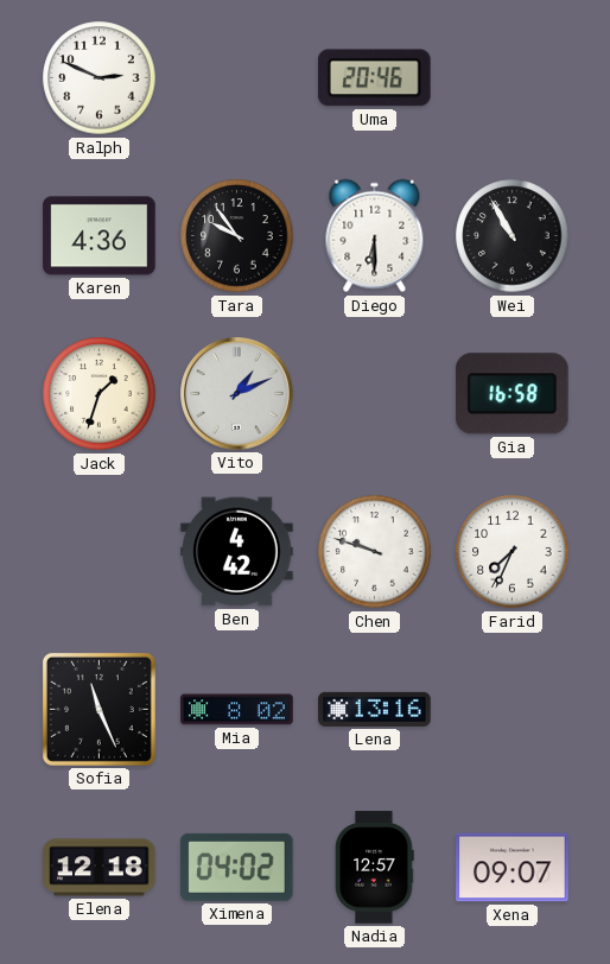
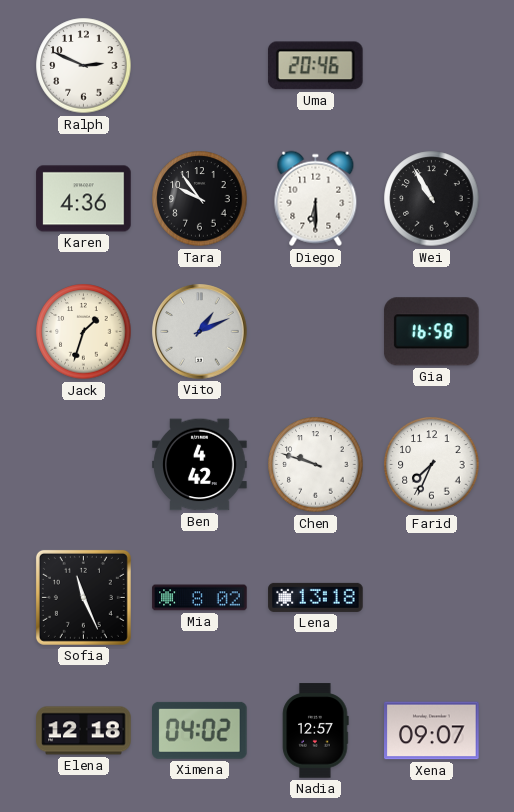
Lena: 13:16 -> 13:18
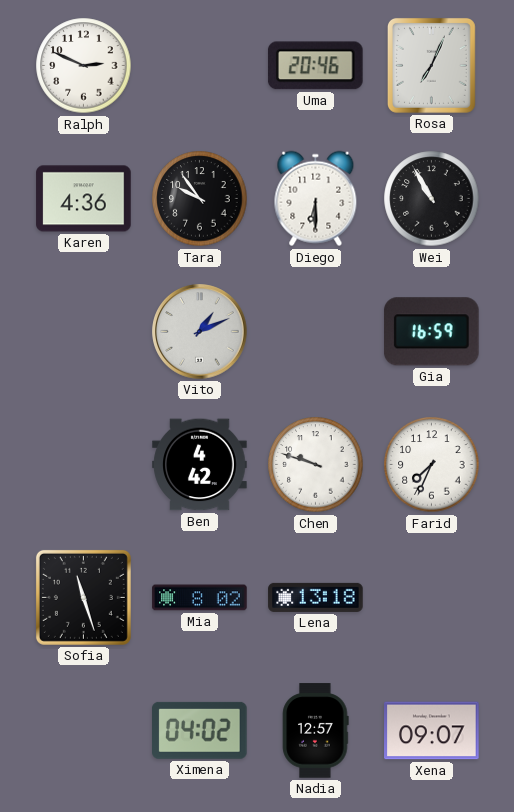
Rosa: none -> 7:04
Jack: 1:33 -> none
Gia: 16:58 -> 16:59
Sofia: 11:26 -> 11:27
Elena: 12:18 -> none
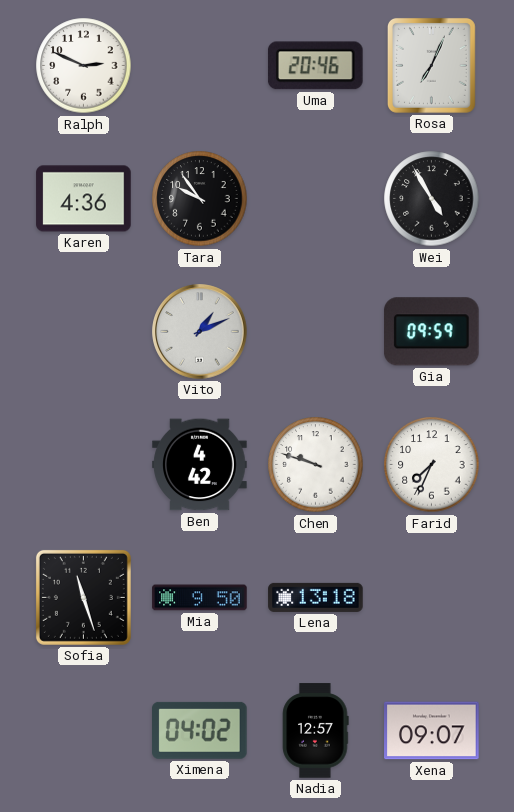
Diego: 6:30 -> none
Wei: 10:55 -> 4:55
Gia: 16:59 -> 09:59
Mia: 8:02 -> 9:50
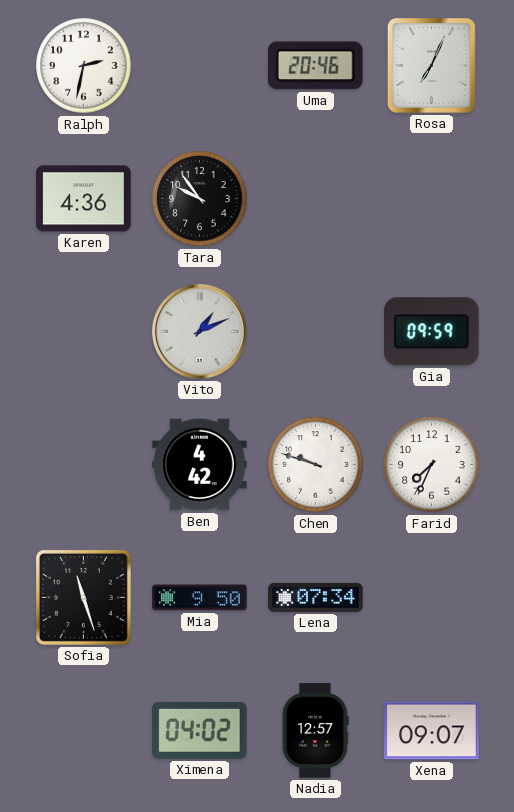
Ralph: 2:49 -> 2:32
Wei: 4:55 -> none
Lena: 13:18 -> 07:34
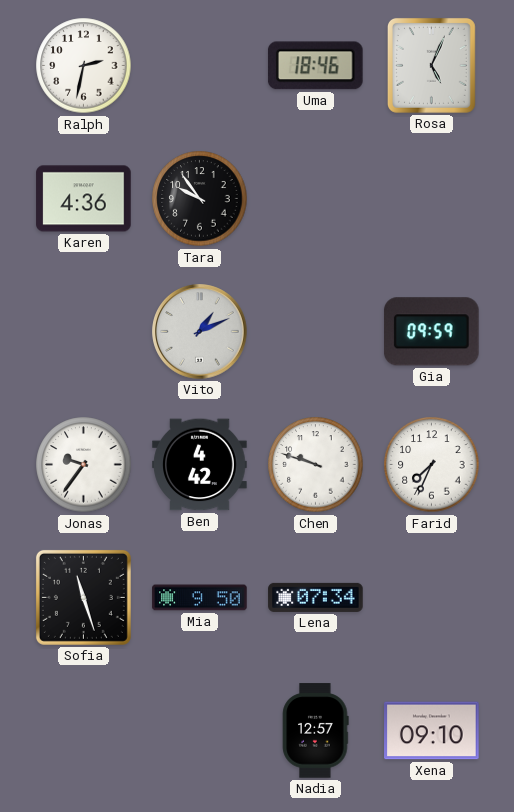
Uma: 20:46 -> 18:46
Rosa: 7:04 -> 5:04
Jonas: none -> 9:36
Ximena: 04:02 -> none
Xena: 09:07 -> 09:10
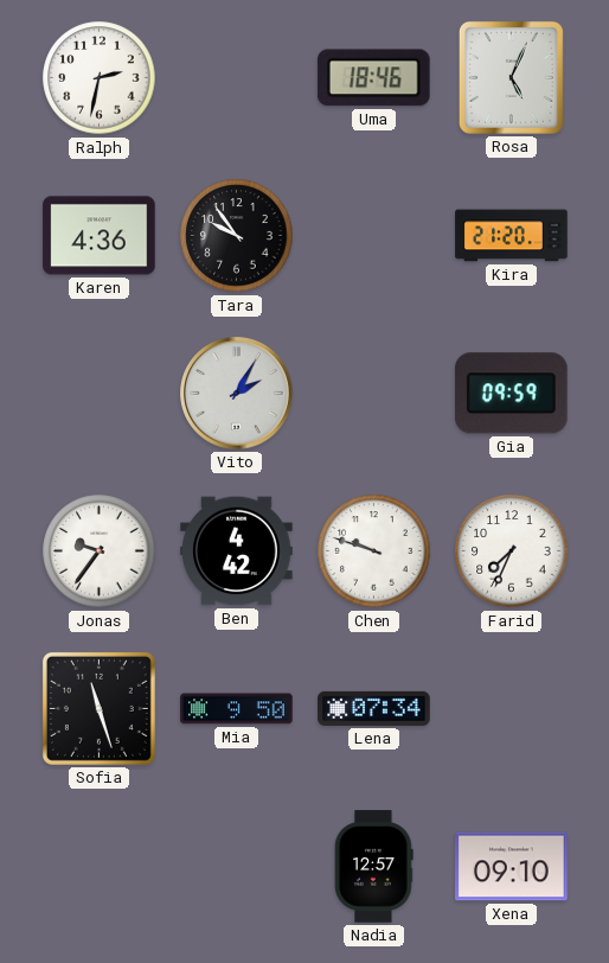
Kira: none -> 21:20
Vito: 1:11 -> 2:05
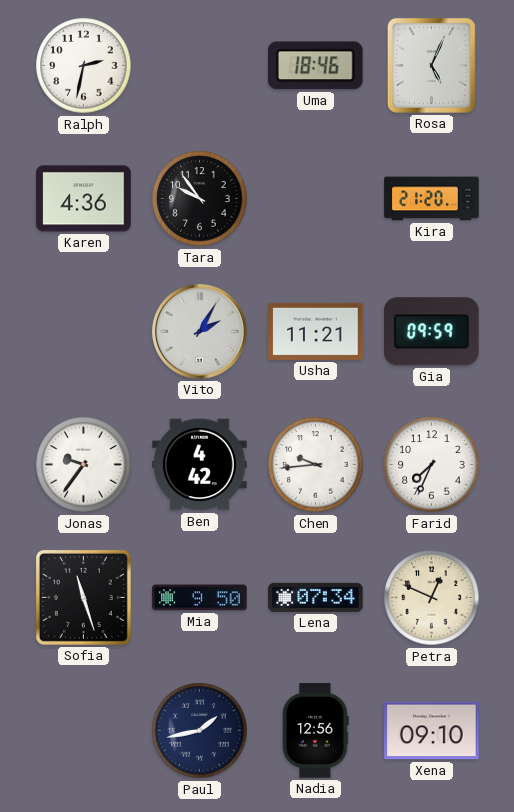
Usha: none -> 11:21
Chen: 9:48 -> 9:44
Petra: none -> 12:49
Paul: none -> 1:43
Nadia: 12:57 -> 12:56
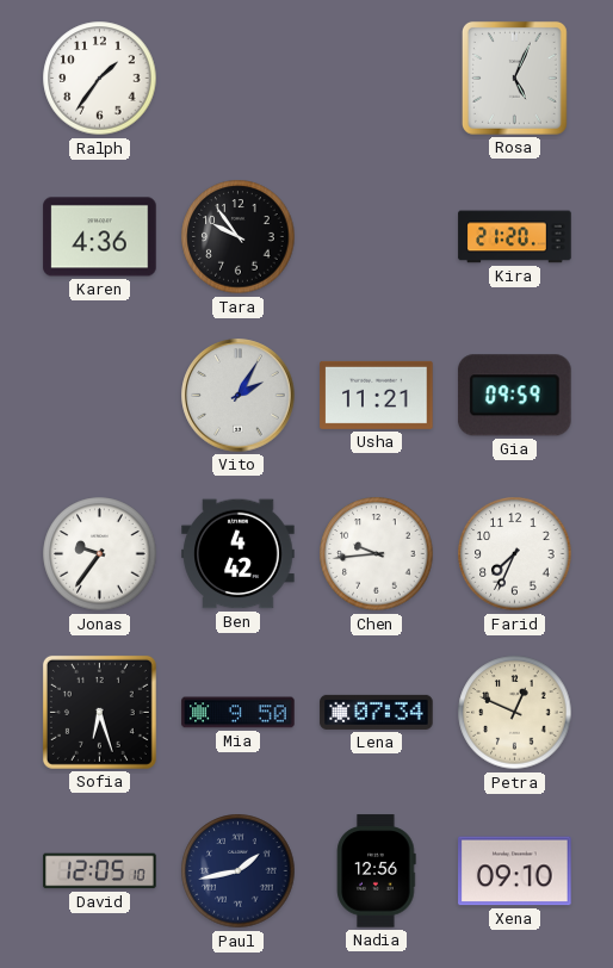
Ralph: 2:32 -> 1:36
Uma: 18:46 -> none
Sofia: 11:27 -> 6:27
David: none -> 12:05
